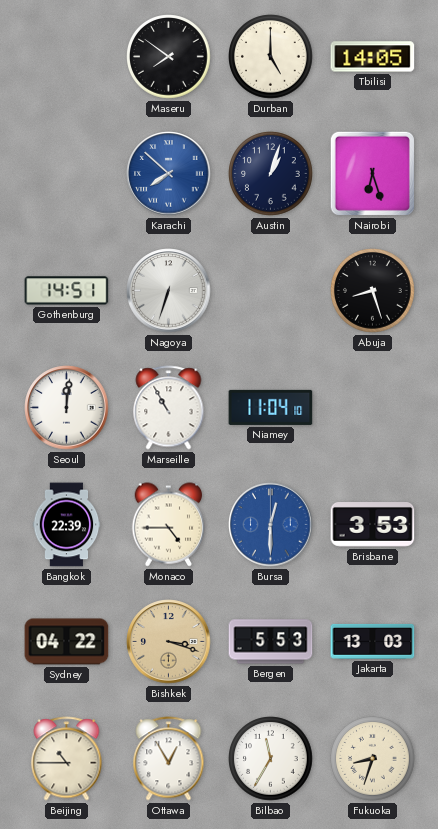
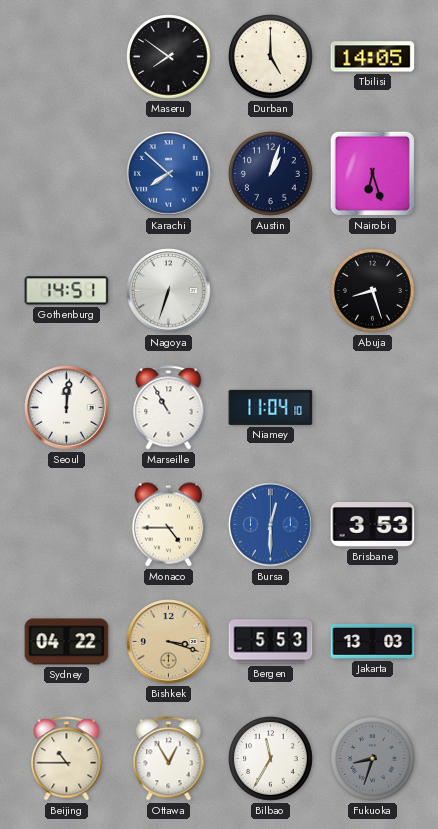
Bangkok: 22:39 -> none
Fukuoka dial: cream -> grey
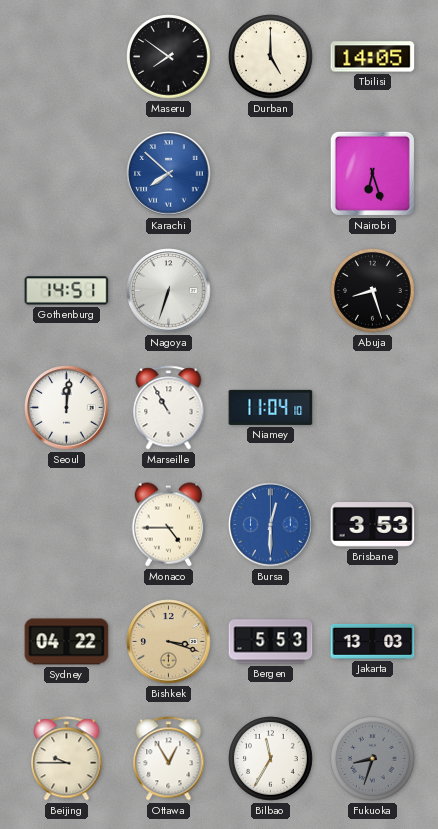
Austin: 1:03 -> none
Beijing: 10:45 -> 9:45
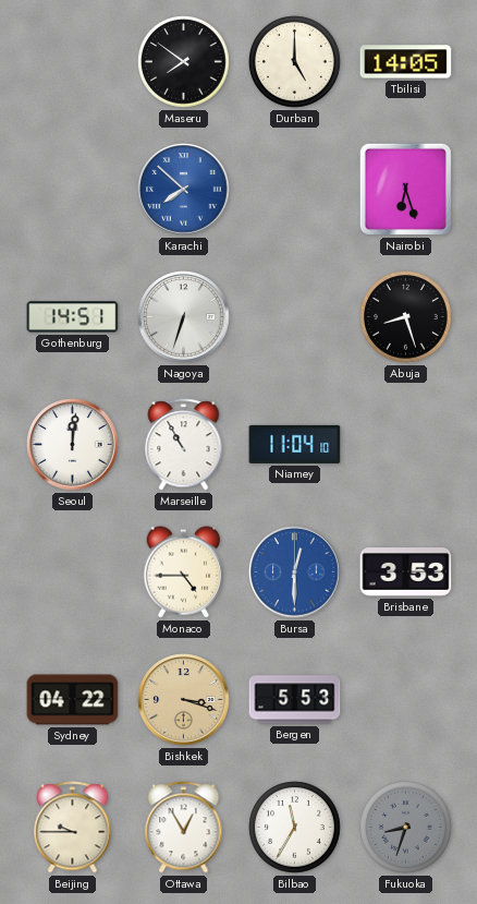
Jakarta: 13:03 -> none
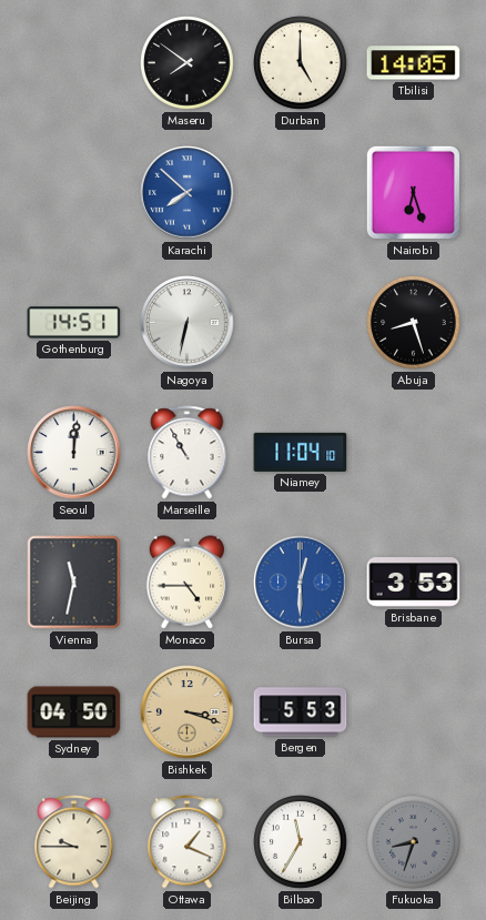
Nagoya: 6:33 -> 6:32
Vienna: none -> 11:32
Sydney: 04:22 -> 04:50
Ottawa: 12:55 -> 1:19
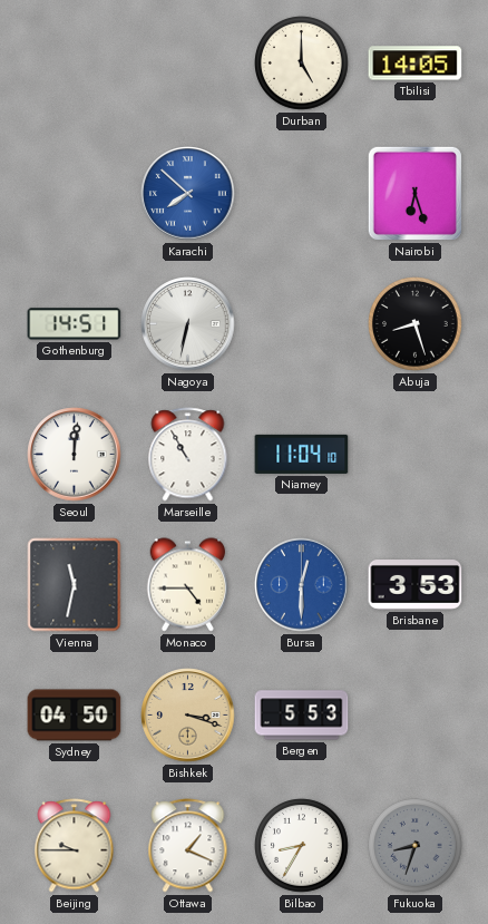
Maseru: 7:51 -> none
Bilbao: 11:35 -> 8:35
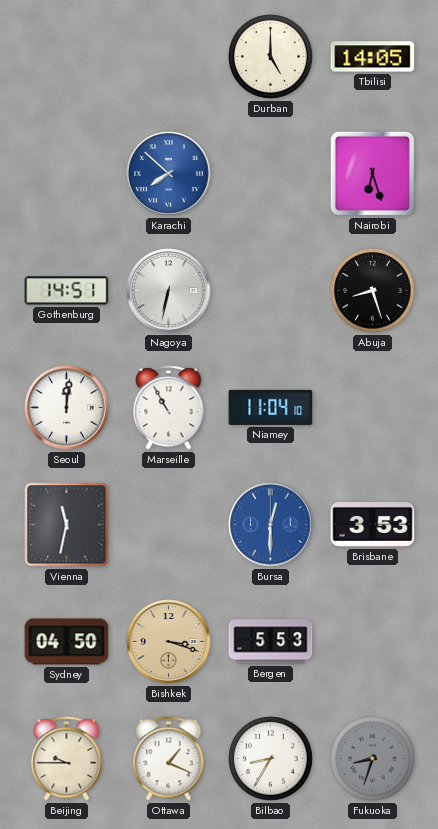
Monaco: 4:45 -> none
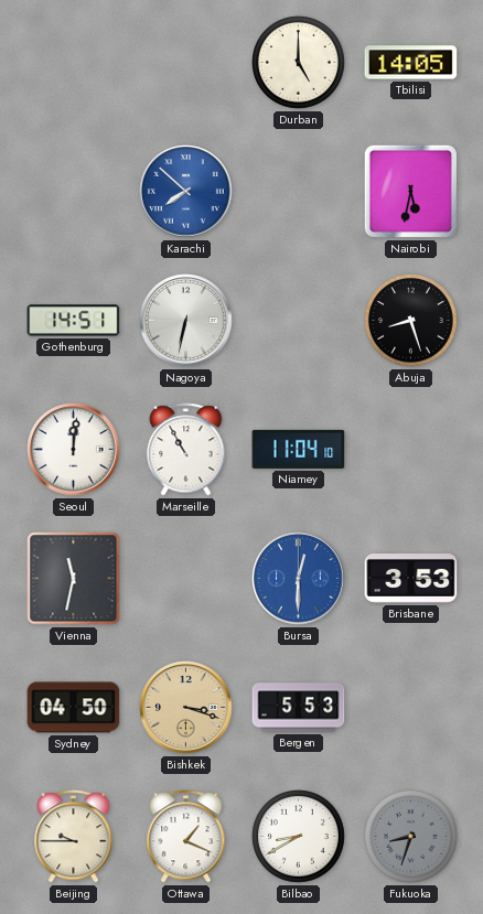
Nairobi: 6:27 -> 5:32
Bilbao: 8:35 -> 8:40
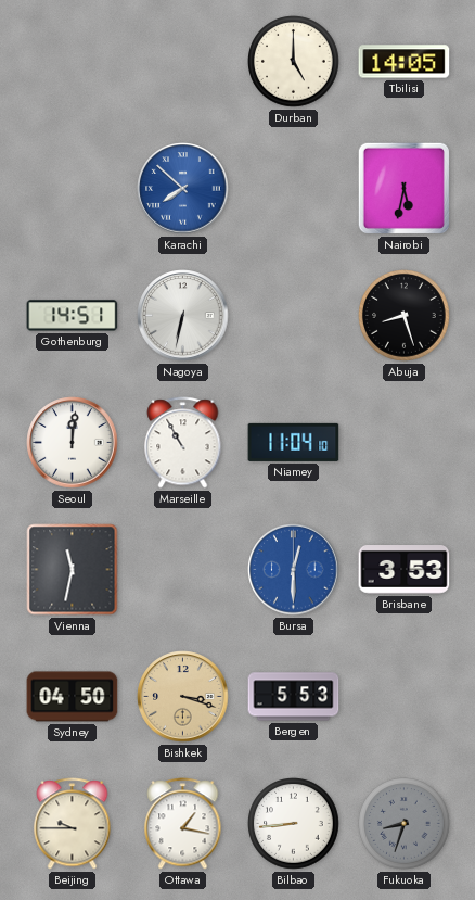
Ottawa: 1:19 -> 1:17
Bilbao: 8:40 -> 8:44
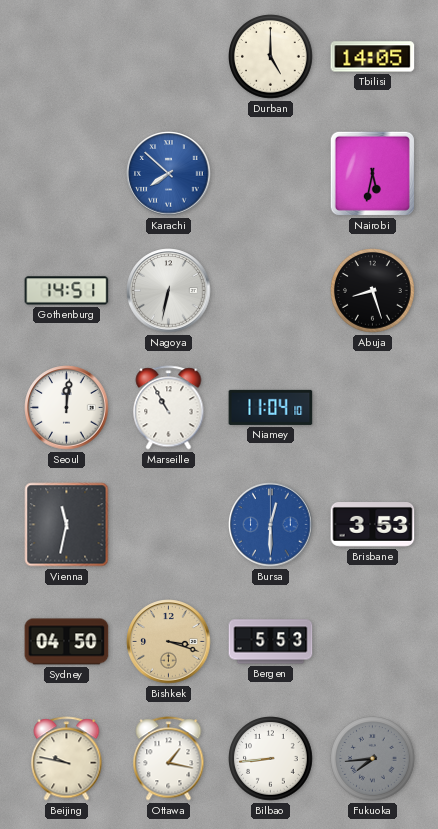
Beijing: 9:45 -> 9:47
Fukuoka: 8:33 -> 7:44
